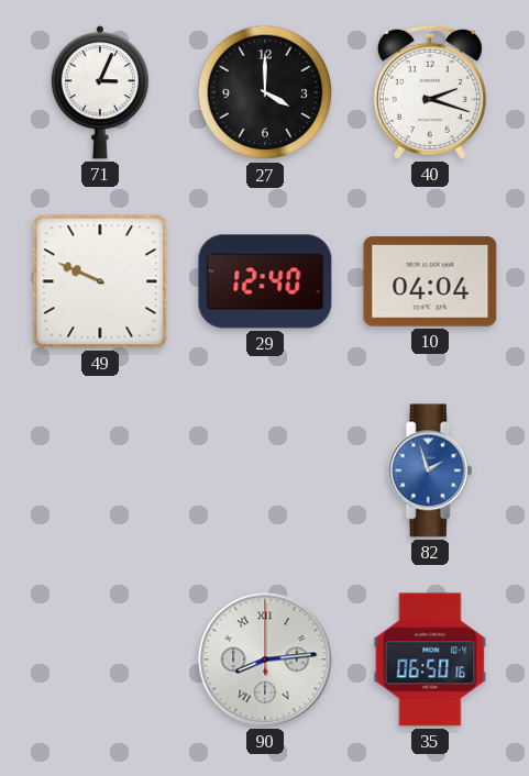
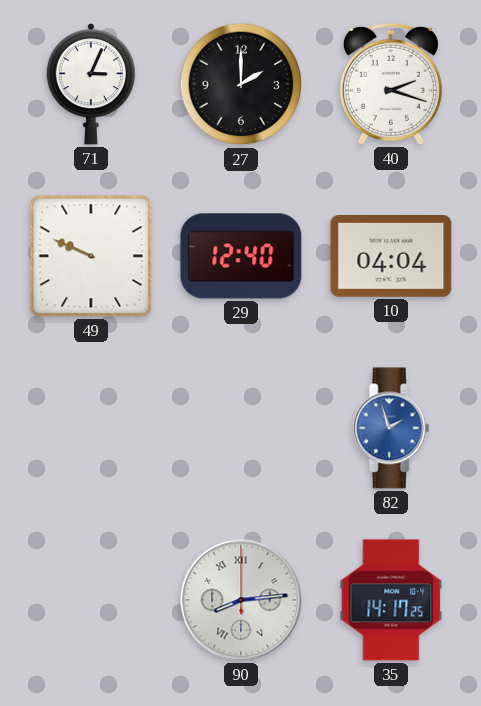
27: 4:00 -> 2:00
35: 06:50 -> 14:17
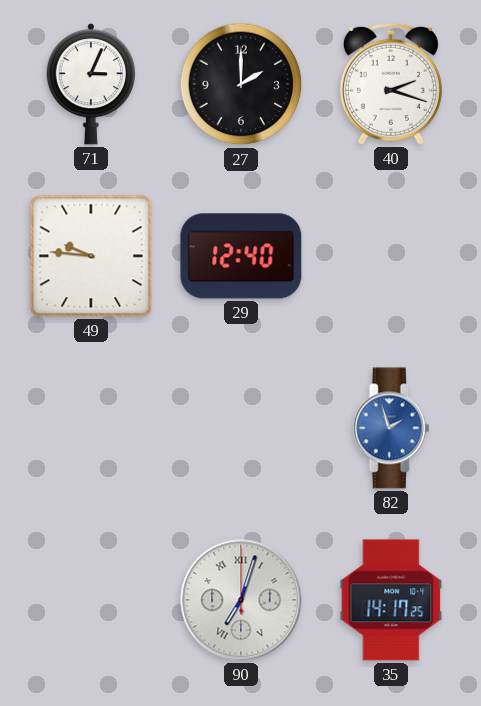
49: 9:49 -> 9:46
10: 04:04 -> none
90: 8:14 -> 7:03
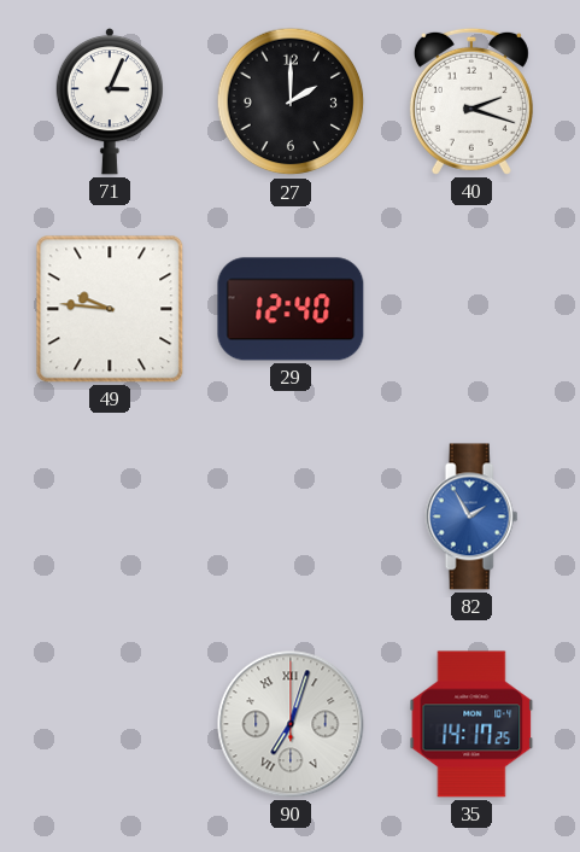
82: 1:57 -> 1:55
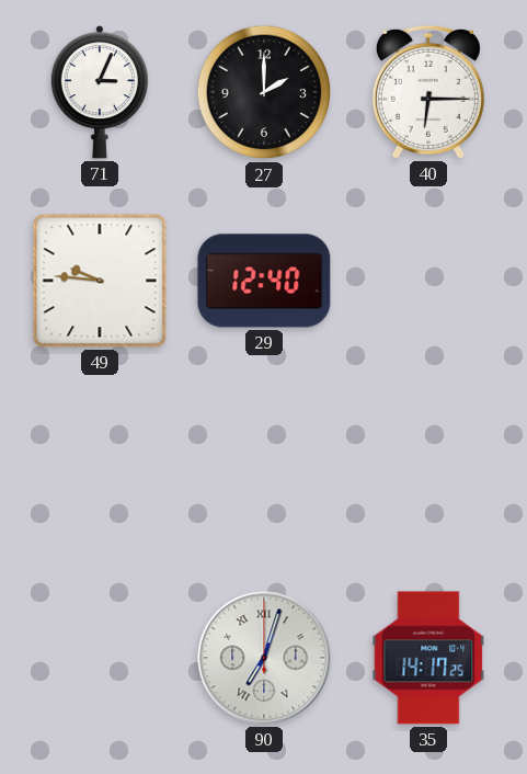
40: 2:18 -> 6:15
82: 1:55 -> none
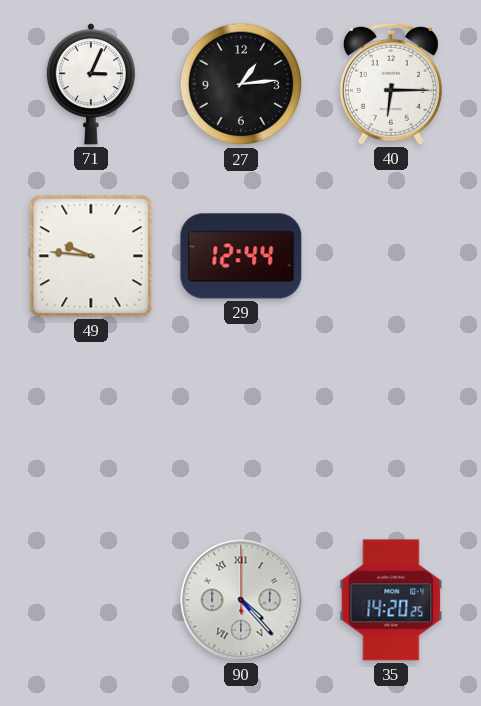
27: 2:00 -> 1:14
29: 12:40 -> 12:44
90: 7:03 -> 4:23
35: 14:17 -> 14:20
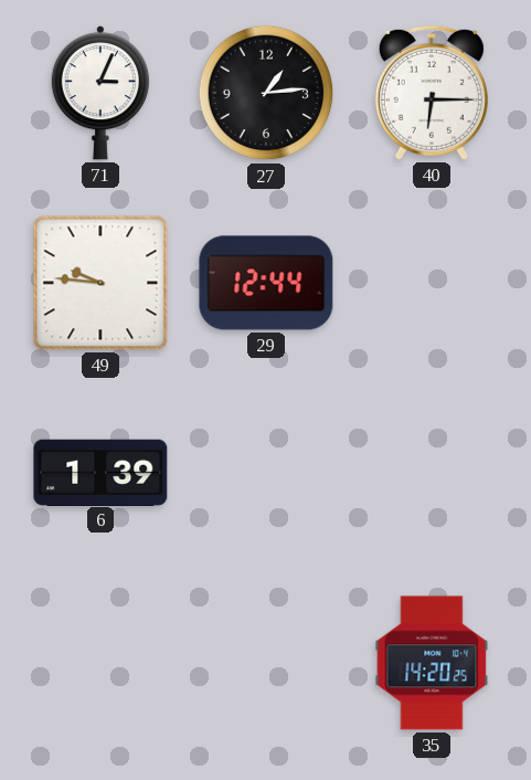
6: none -> 1:39
90: 4:23 -> none
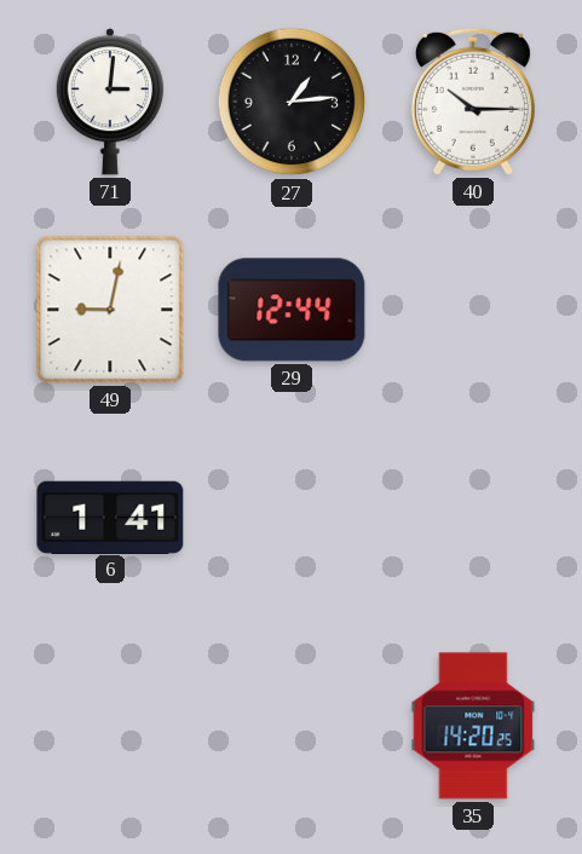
71: 3:04 -> 3:01
40: 6:15 -> 10:15
49: 9:46 -> 9:02
6: 1:39 -> 1:41
